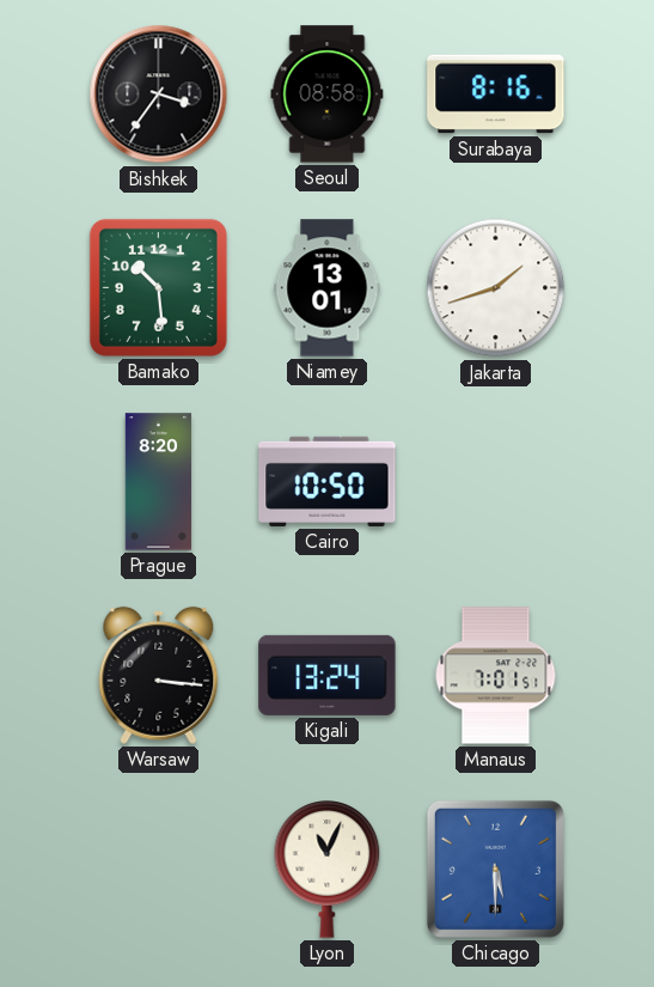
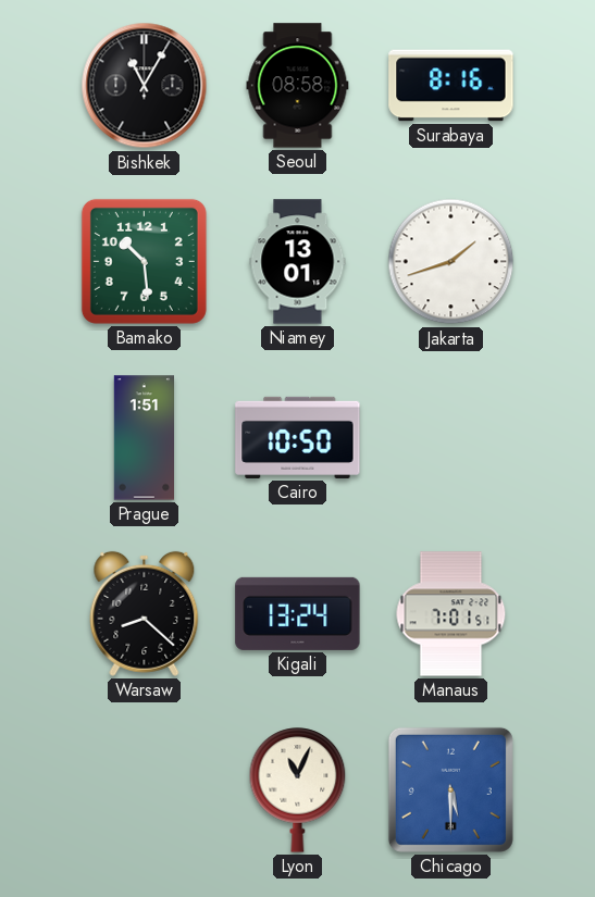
Bishkek: 3:36 -> 11:05
Prague: 8:20 -> 1:51
Warsaw: 3:16 -> 8:22
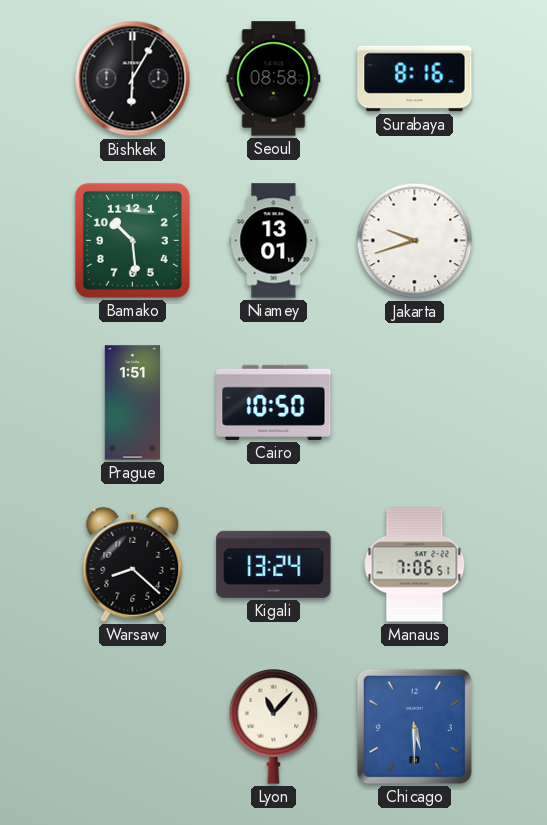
Bishkek: 11:05 -> 6:05
Jakarta: 1:42 -> 9:42
Manaus: 7:01 -> 7:06
Lyon: 11:04 -> 11:07
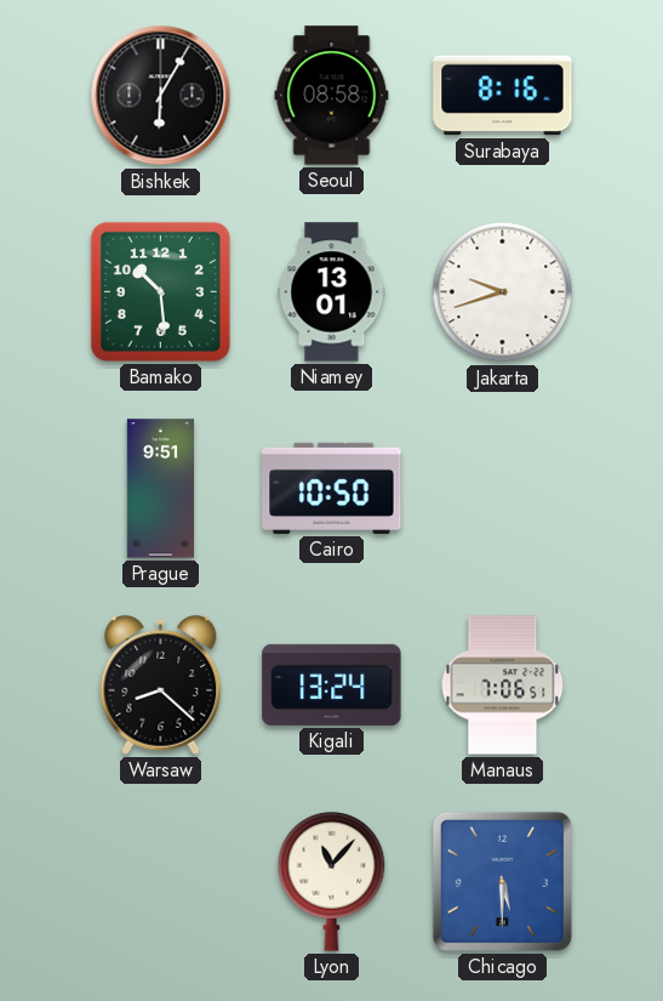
Prague: 1:51 -> 9:51
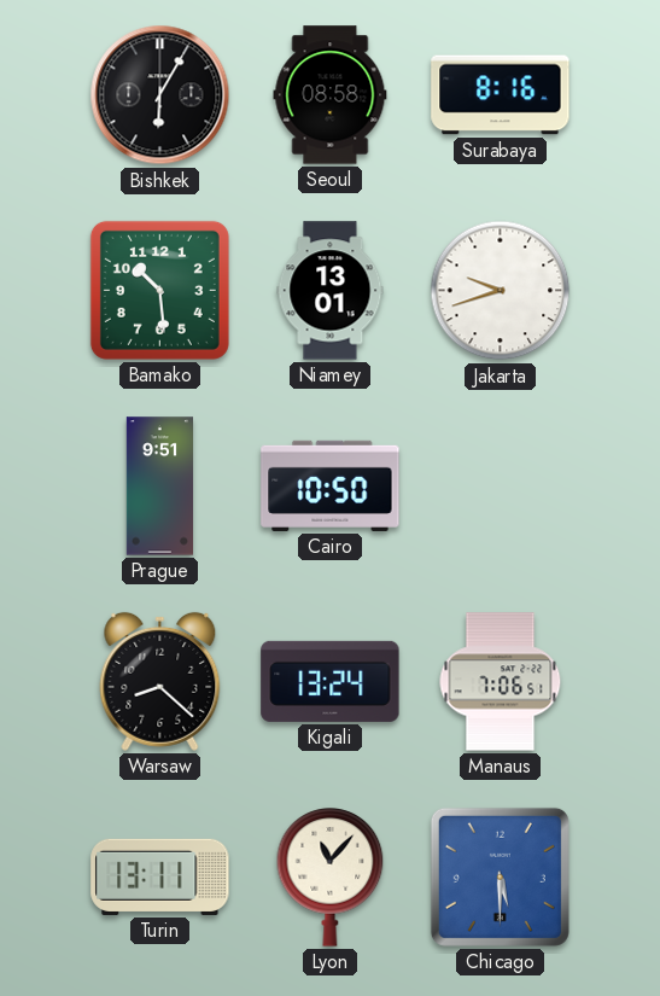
Turin: none -> 13:11
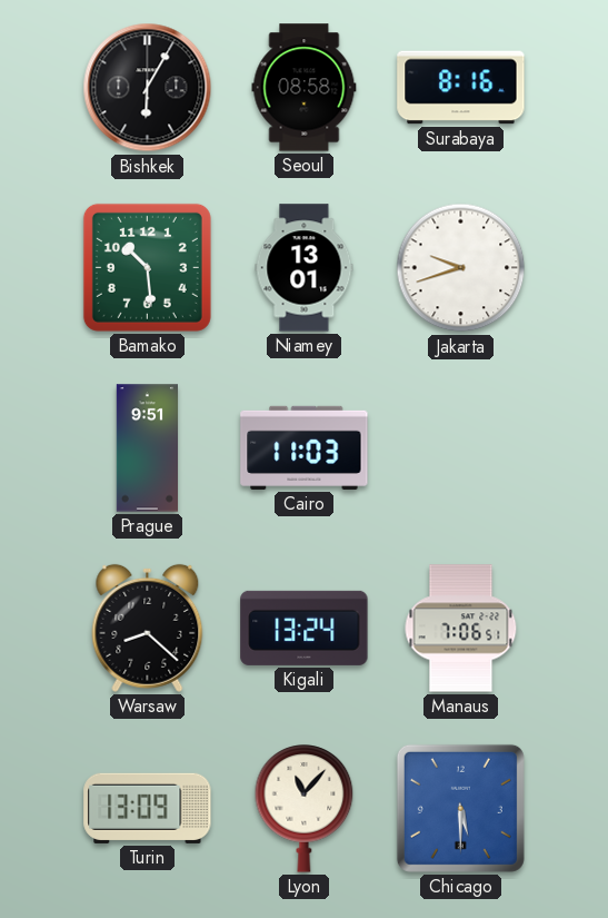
Cairo: 10:50 -> 11:03
Turin: 13:11 -> 13:09
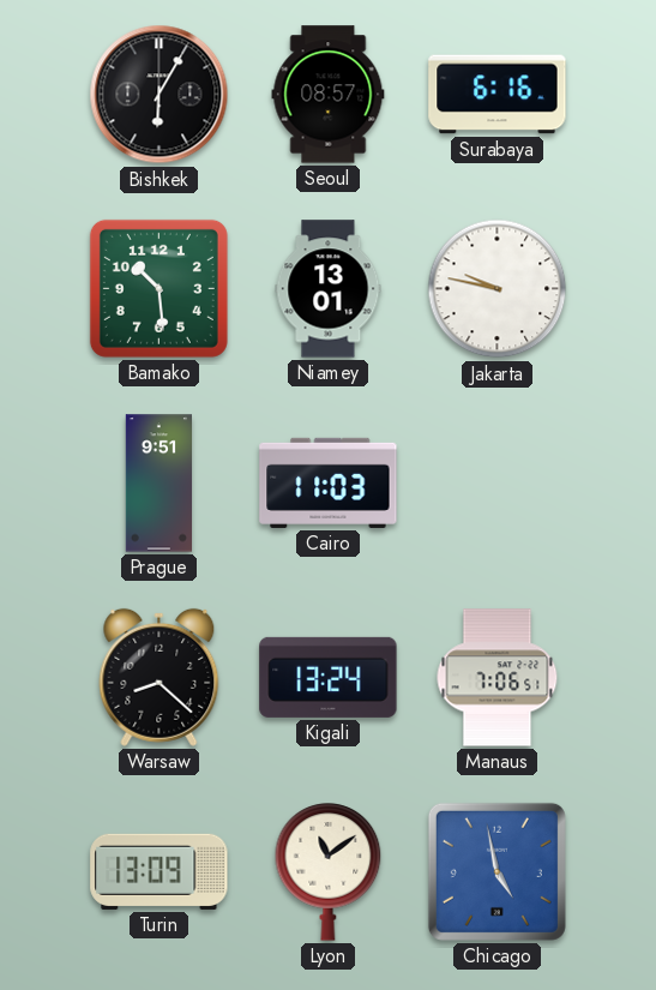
Seoul: 08:58 -> 08:57
Surabaya: 8:16 -> 6:16
Jakarta: 9:42 -> 9:47
Lyon: 11:07 -> 11:09
Chicago: 5:30 -> 4:58
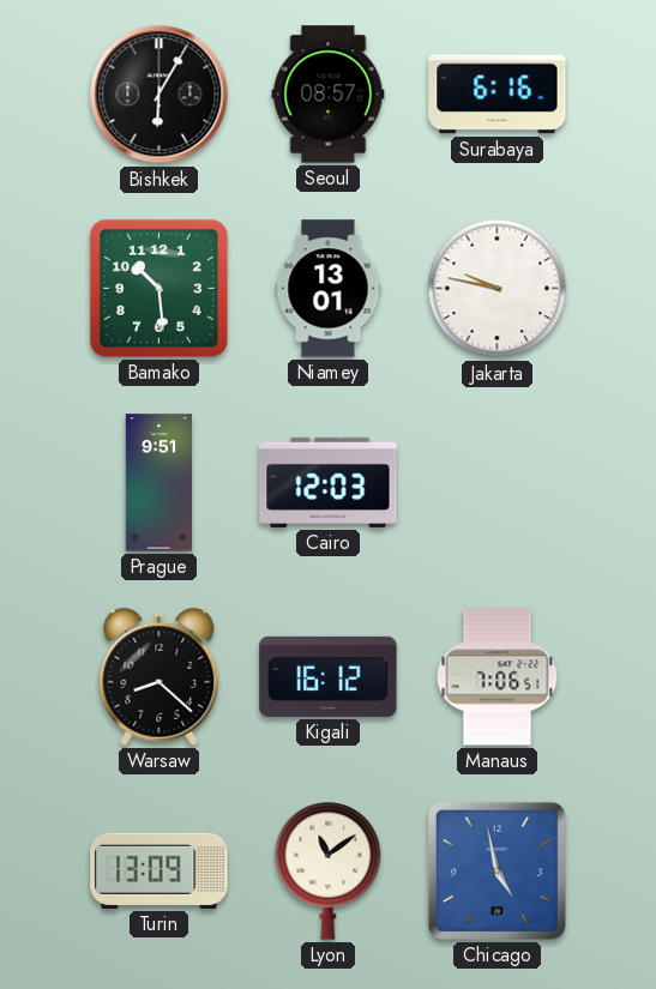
Cairo: 11:03 -> 12:03
Kigali: 13:24 -> 16:12
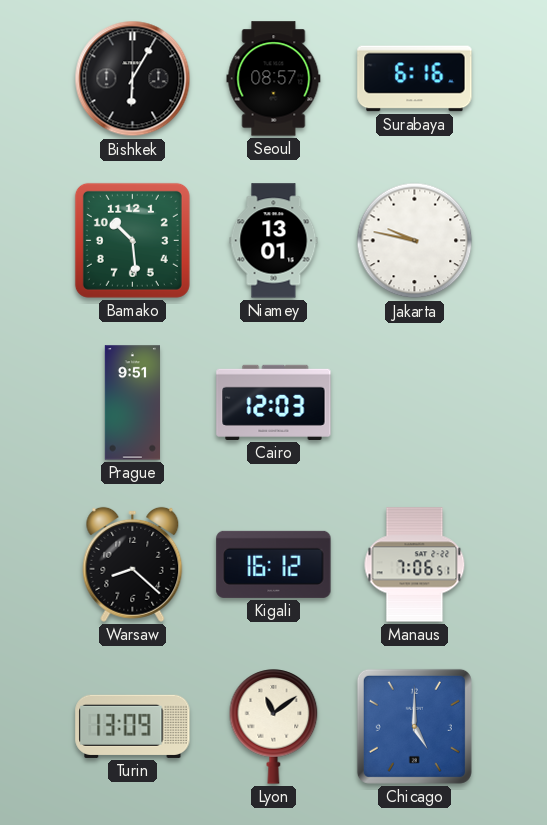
Chicago: 4:58 -> 5:00
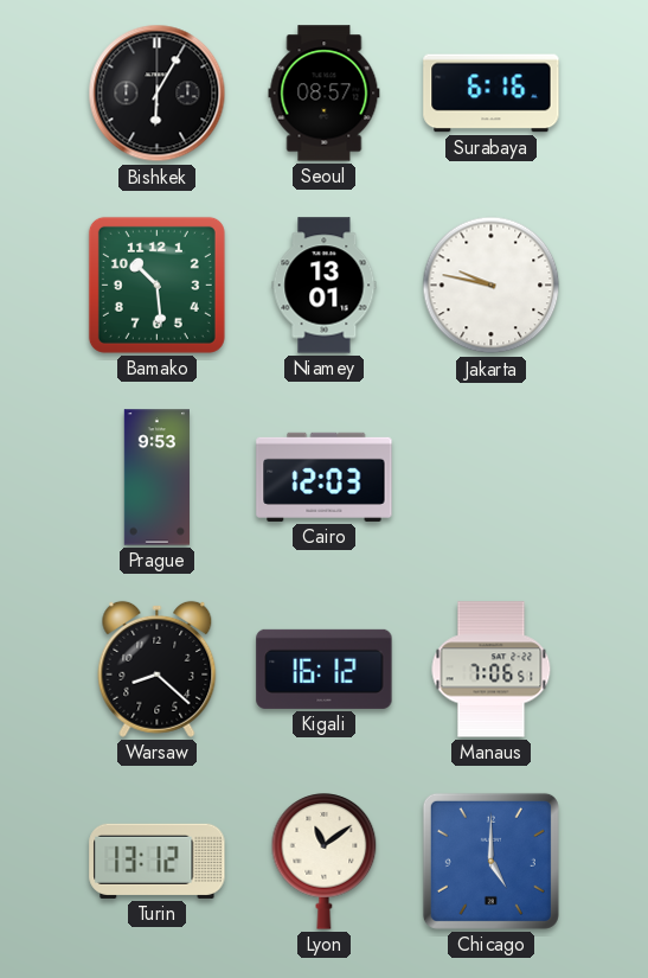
Prague: 9:51 -> 9:53
Turin: 13:09 -> 13:12
